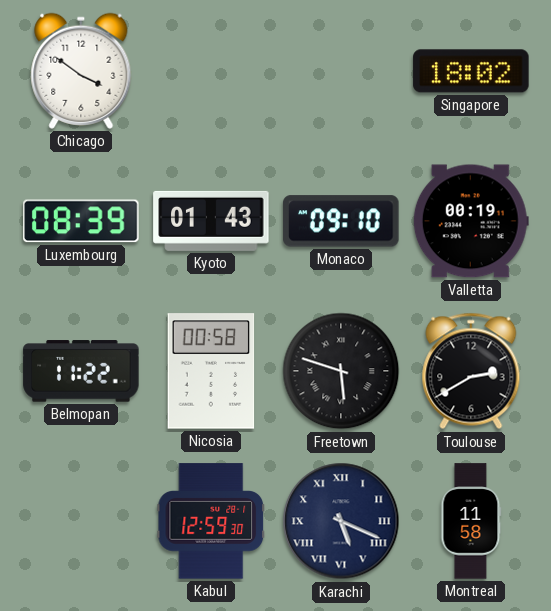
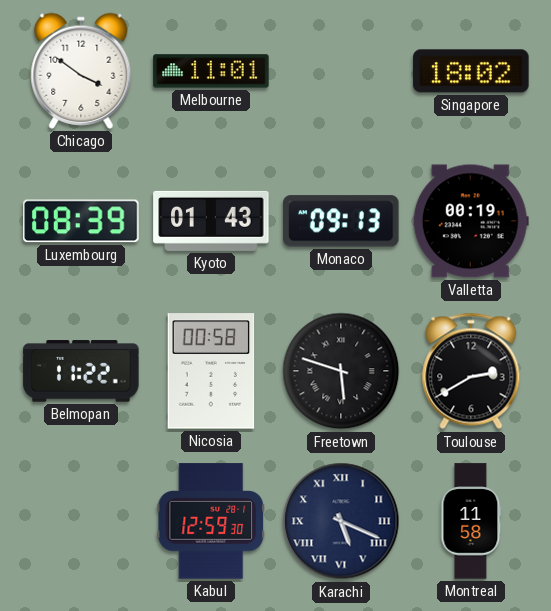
Melbourne: none -> 11:01
Monaco: 09:10 -> 09:13
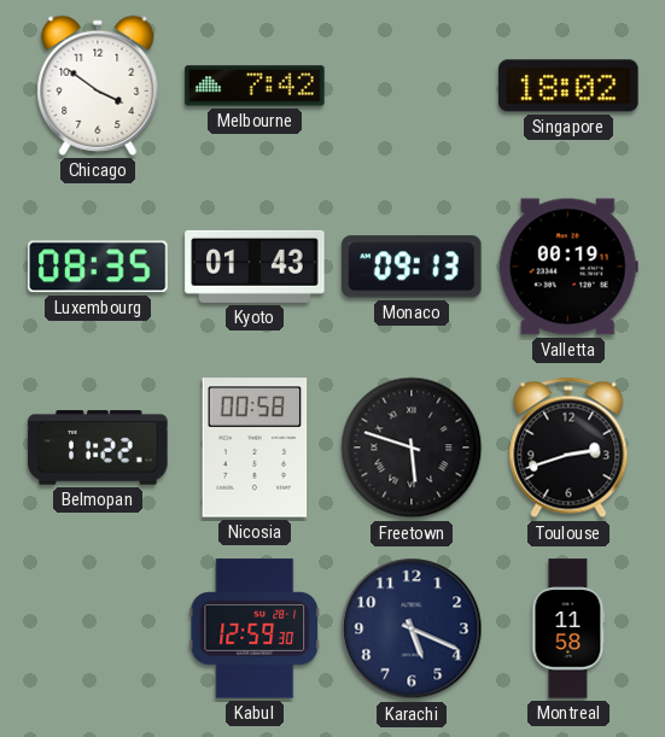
Melbourne: 11:01 -> 7:42
Luxembourg: 08:39 -> 08:35
Toulouse: 2:40 -> 2:42
Karachi numerals: Roman -> Arabic
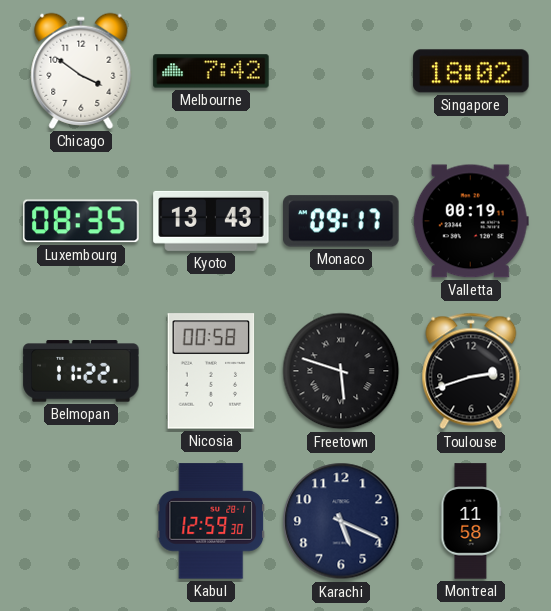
Kyoto: 01:43 -> 13:43
Monaco: 09:13 -> 09:17
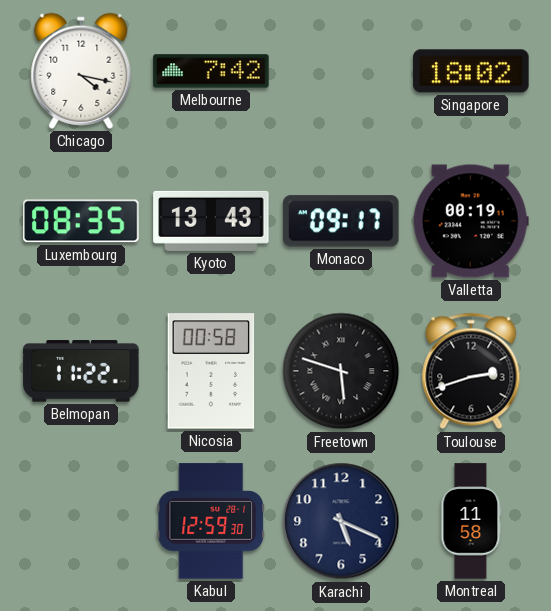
Chicago: 3:51 -> 4:17
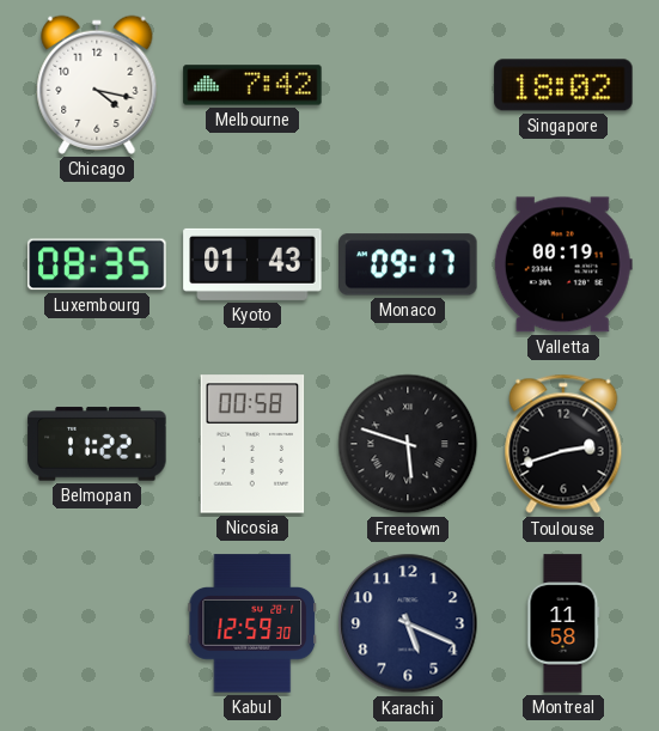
Kyoto: 13:43 -> 01:43
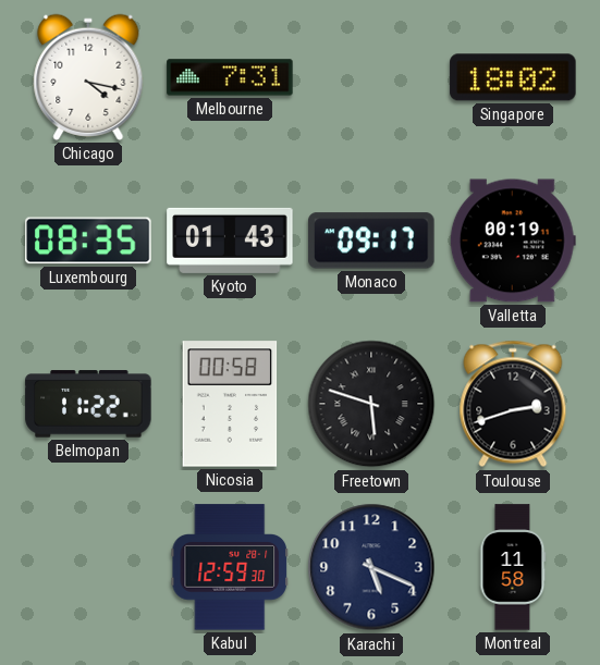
Melbourne: 7:42 -> 7:31
